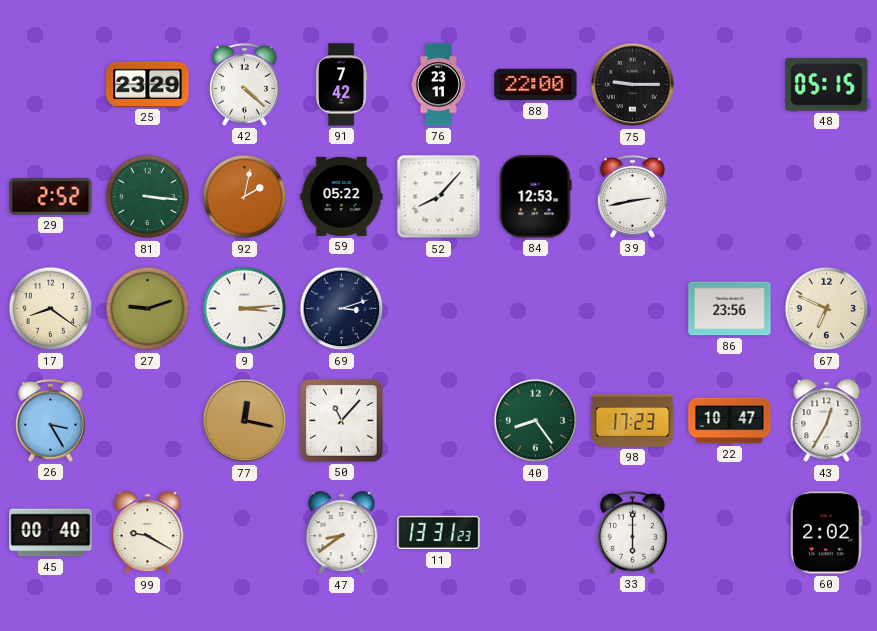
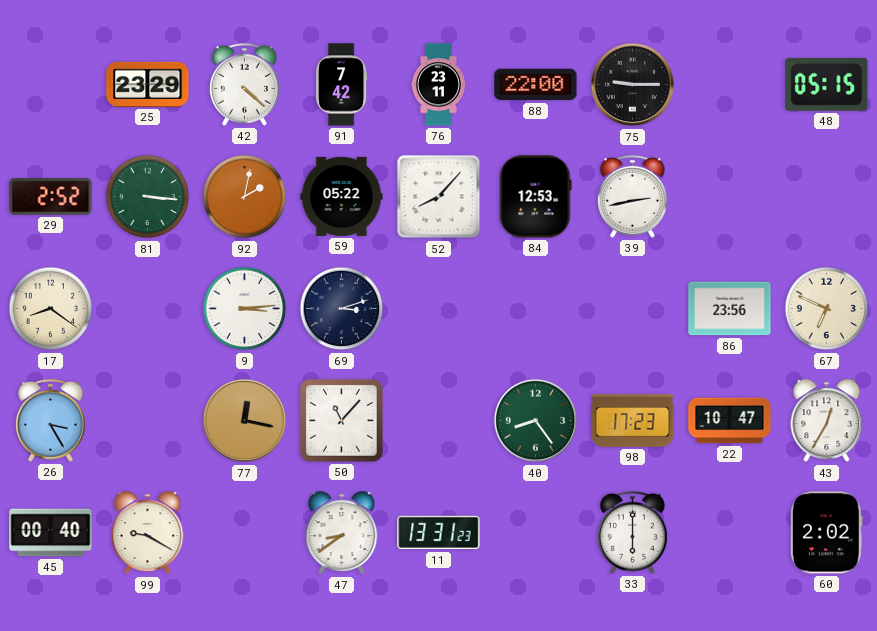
27: 9:12 -> none
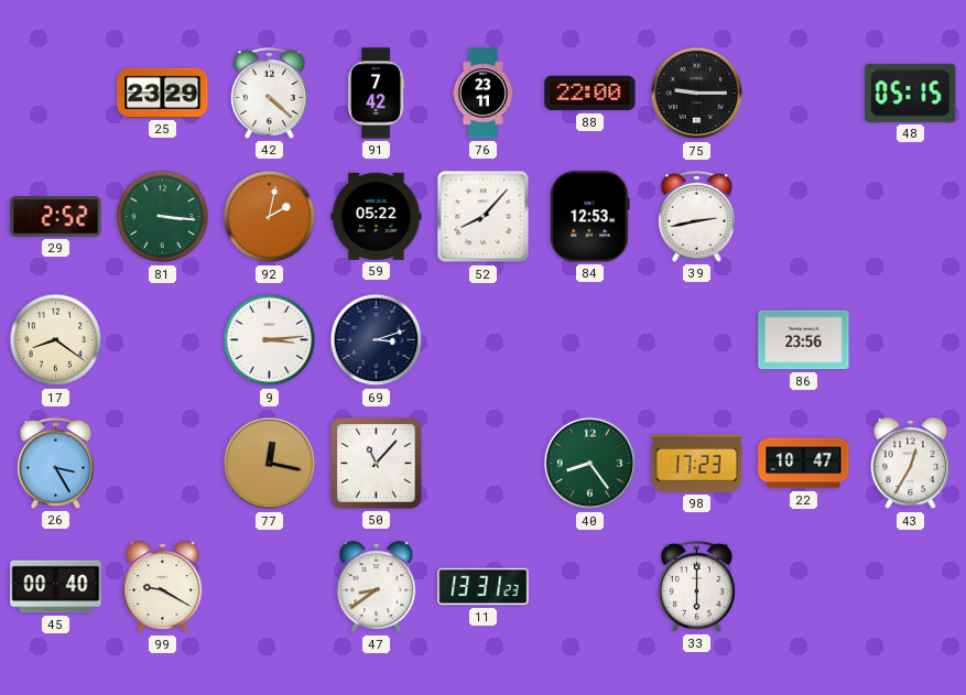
67: 6:49 -> none
60: 2:02 -> none
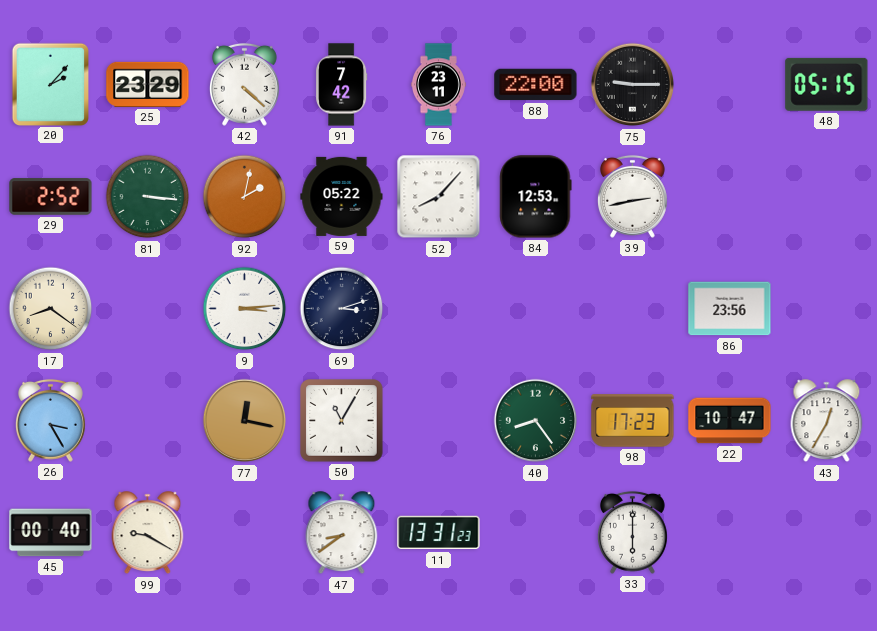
20: none -> 2:07
50: 11:07 -> 11:05
